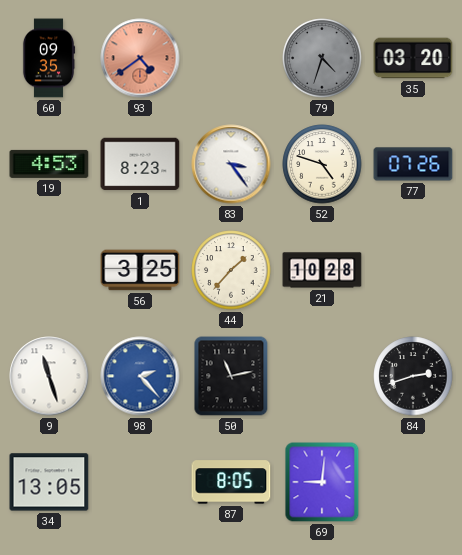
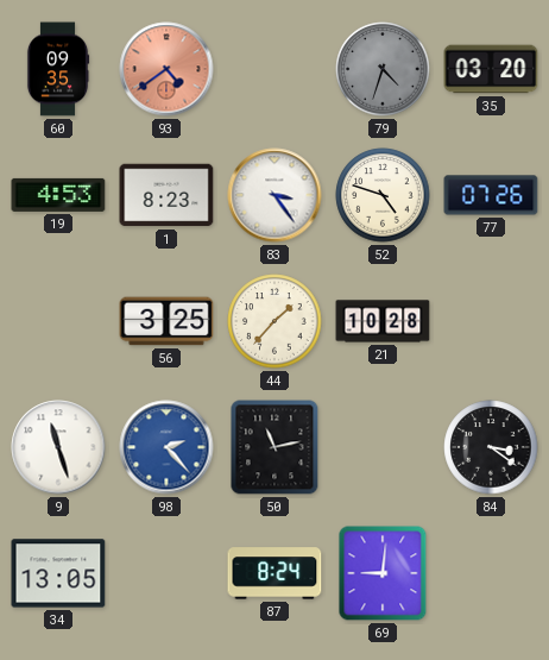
84: 2:42 -> 3:21
87: 8:05 -> 8:24
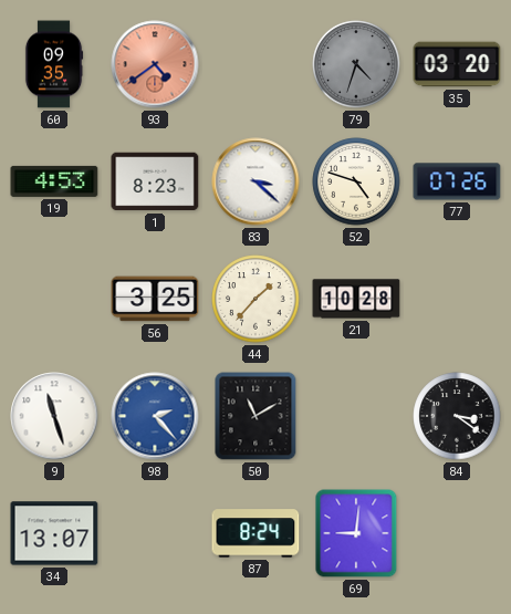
83: 3:24 -> 3:22
50: 11:13 -> 11:10
34: 13:05 -> 13:07
